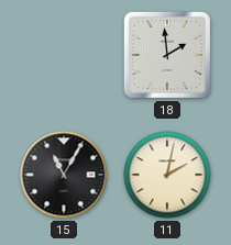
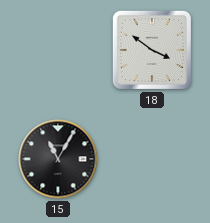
18: 1:59 -> 3:51
11: 2:02 -> none
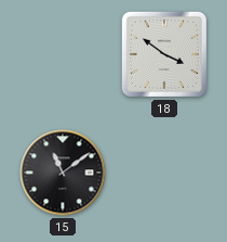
15: 11:05 -> 11:09
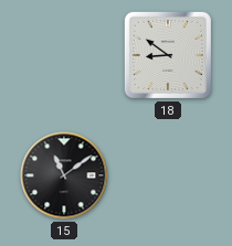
18: 3:51 -> 8:51
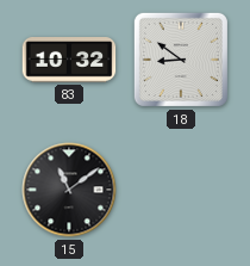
83: none -> 10:32
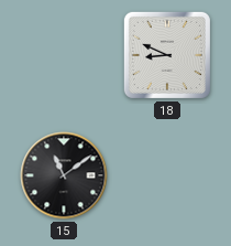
83: 10:32 -> none
18: 8:51 -> 8:49
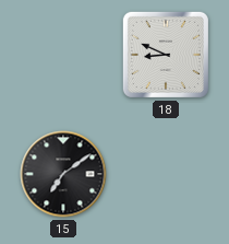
15: 11:09 -> 7:09
